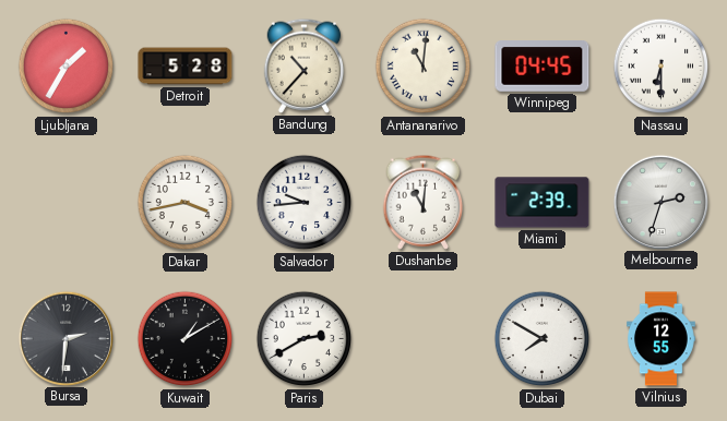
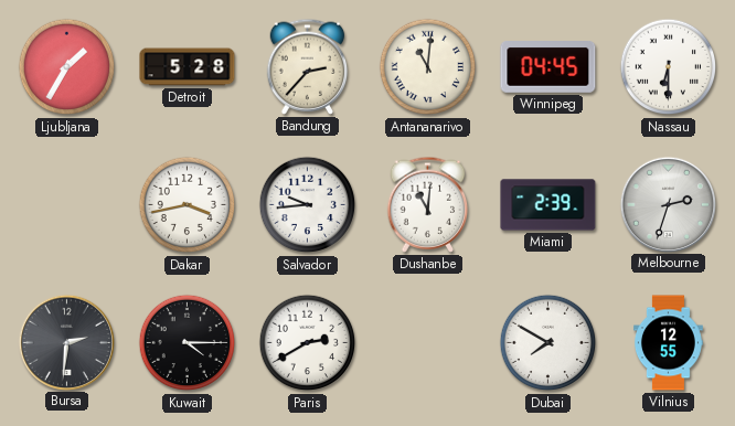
Bandung: 10:37 -> 2:37
Kuwait: 1:10 -> 4:15
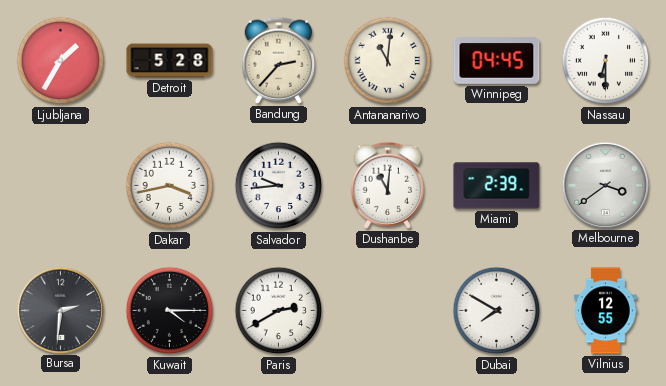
Melbourne: 2:33 -> 3:39
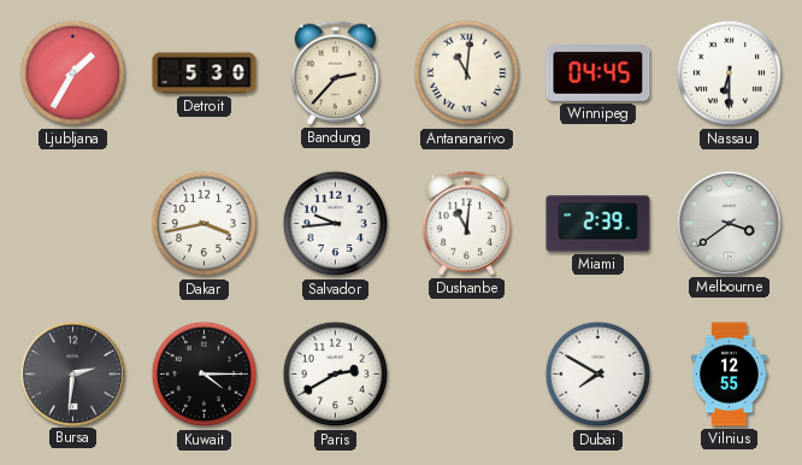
Detroit: 5:28 -> 5:30
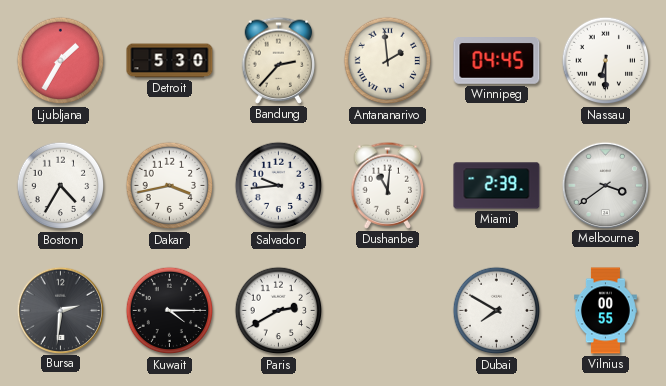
Antananarivo: 11:01 -> 1:59
Boston: none -> 4:35
Vilnius: 12:55 -> 00:55
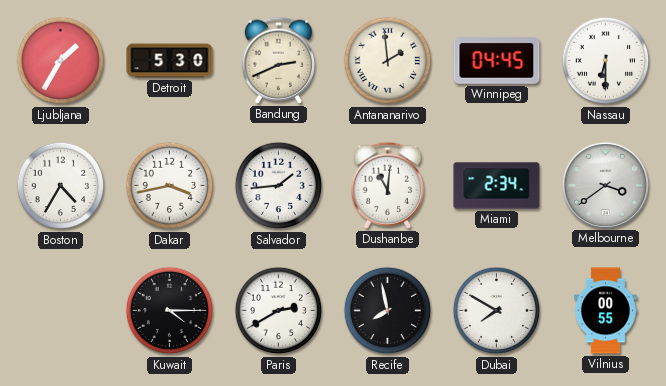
Bandung: 2:37 -> 2:41
Salvador: 9:44 -> 1:44
Miami: 2:39 -> 2:34
Bursa: 2:31 -> none
Recife: none -> 7:58
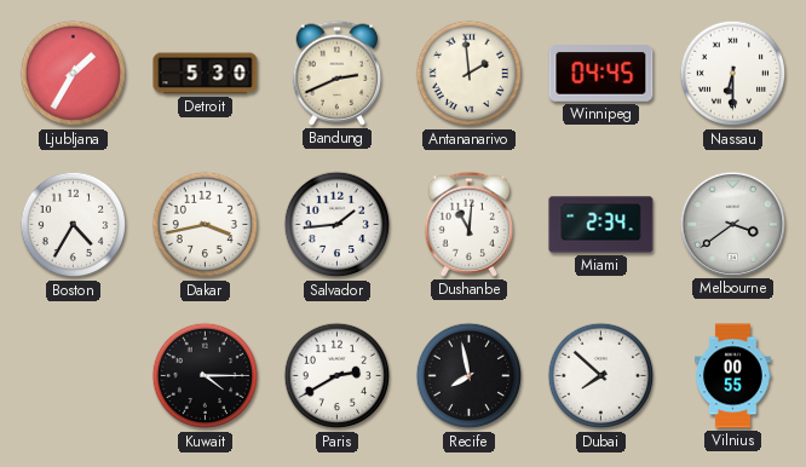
Dubai: 7:50 -> 7:52
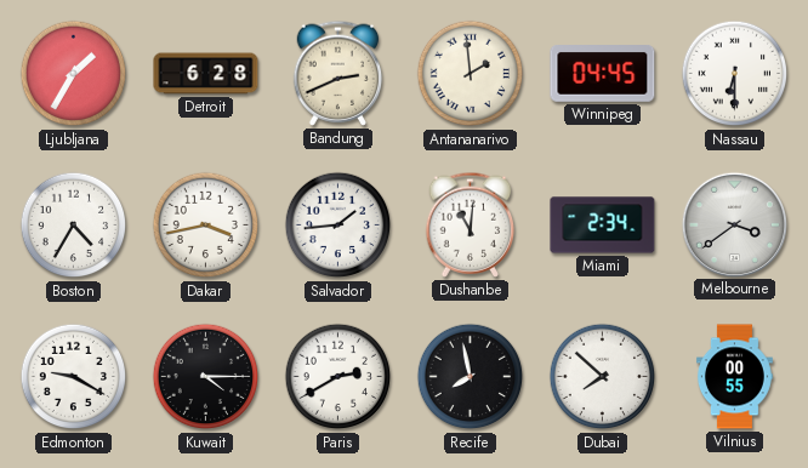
Detroit: 5:30 -> 6:28
Edmonton: none -> 9:20
